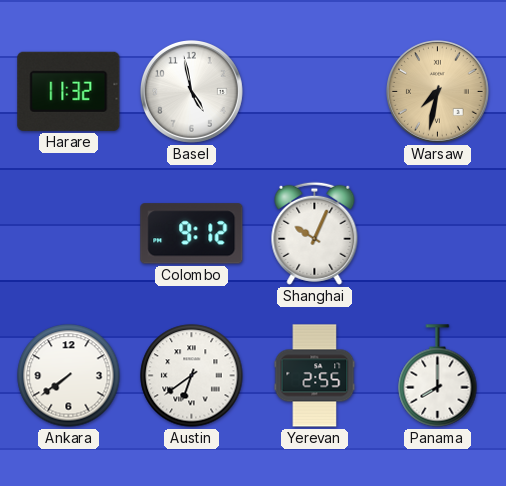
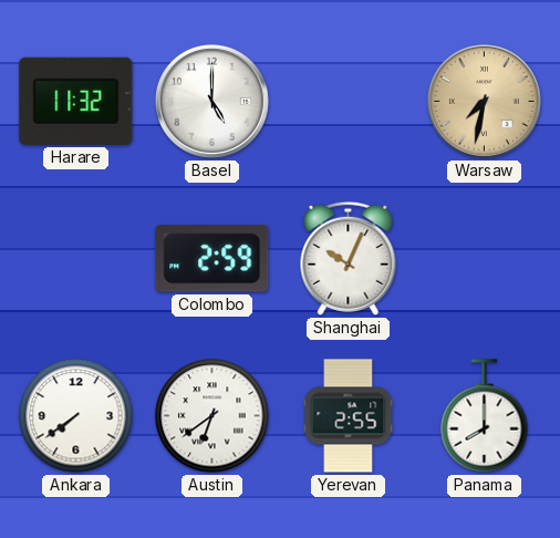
Basel: 4:58 -> 5:00
Colombo: 9:12 -> 2:59
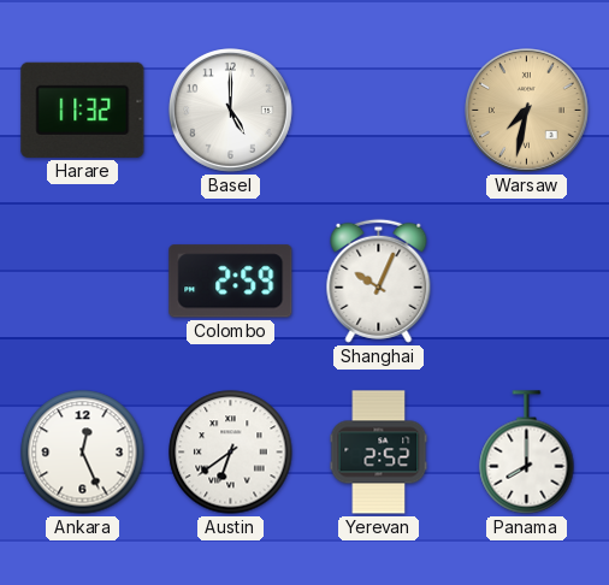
Ankara: 7:39 -> 12:26
Yerevan: 2:55 -> 2:52
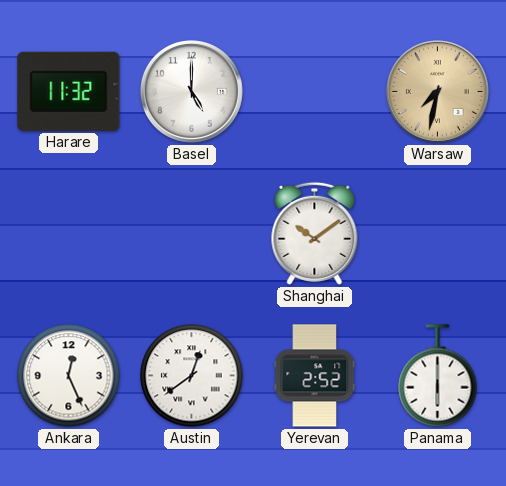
Colombo: 2:59 -> none
Shanghai: 10:04 -> 10:09
Austin: 6:39 -> 12:39
Panama: 8:00 -> 6:00
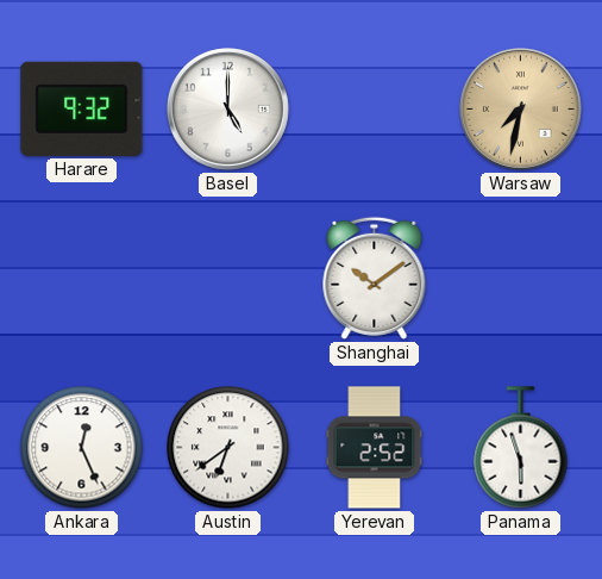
Harare: 11:32 -> 9:32
Austin: 12:39 -> 6:39
Panama: 6:00 -> 5:57
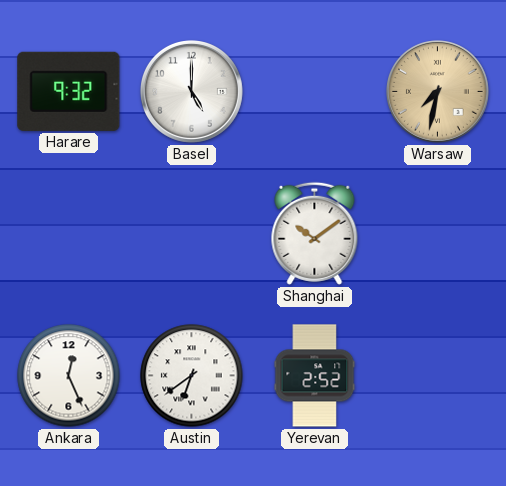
Panama: 5:57 -> none
